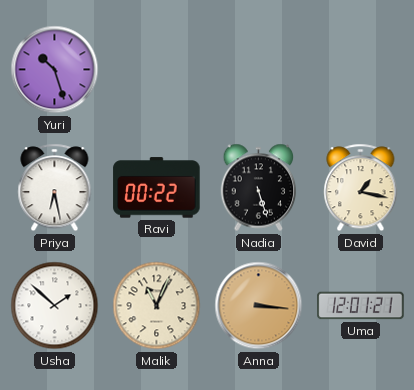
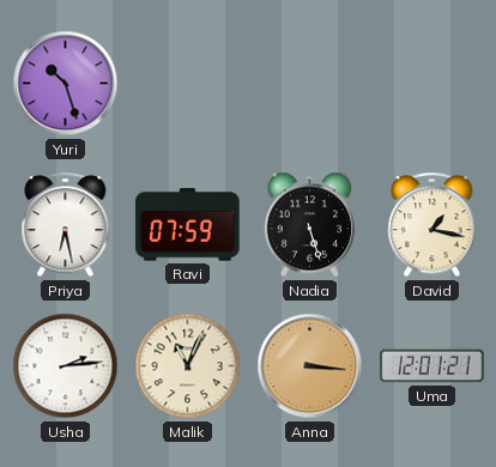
Ravi: 00:22 -> 07:59
Usha: 1:52 -> 2:14
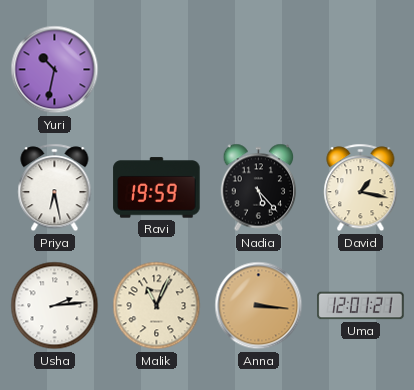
Yuri: 10:27 -> 10:32
Ravi: 07:59 -> 19:59
Nadia: 5:27 -> 5:23
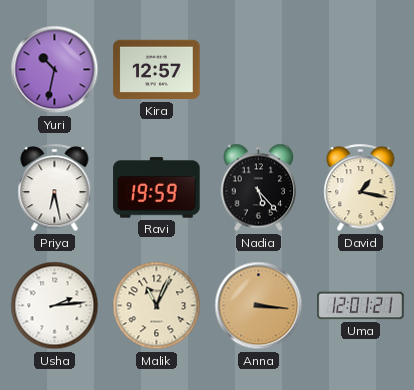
Kira: none -> 12:57
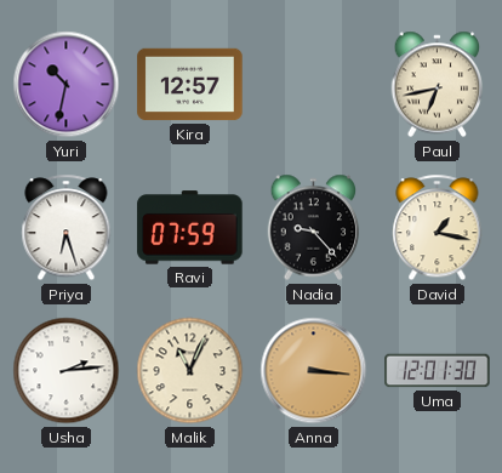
Paul: none -> 6:43
Priya: 6:28 -> 6:27
Ravi: 19:59 -> 07:59
Nadia: 5:23 -> 9:23
Uma: 12:01:21 -> 12:01:30
